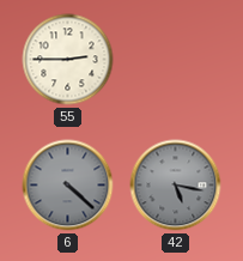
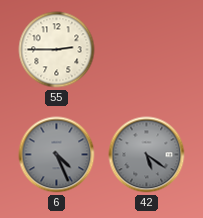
6: 4:22 -> 4:26
42: 5:17 -> 5:21
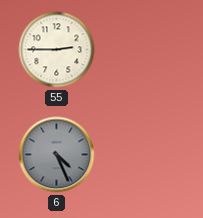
42: 5:21 -> none
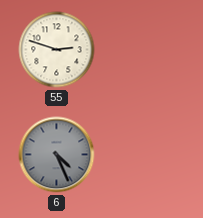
55: 2:45 -> 2:48
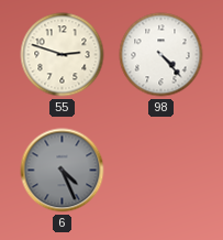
98: none -> 4:23
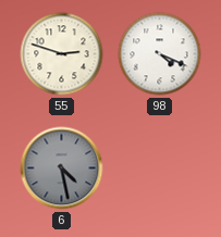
98: 4:23 -> 4:19
6: 4:26 -> 4:28
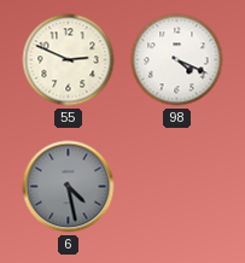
55: 2:48 -> 2:49
